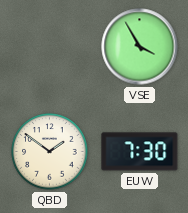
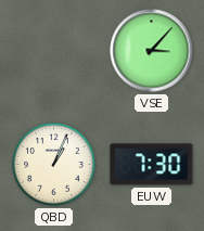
VSE: 3:55 -> 3:07
QBD: 1:51 -> 1:04
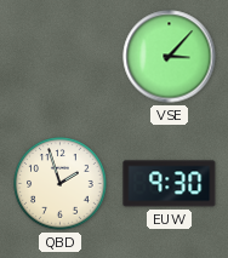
QBD: 1:04 -> 1:57
EUW: 7:30 -> 9:30
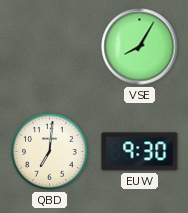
VSE: 3:07 -> 8:05
QBD: 1:57 -> 7:01
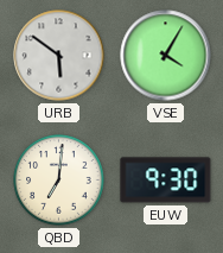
URB: none -> 5:51
VSE: 8:05 -> 4:05
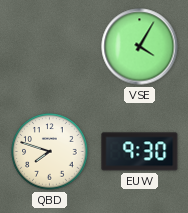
URB: 5:51 -> none
QBD: 7:01 -> 7:48
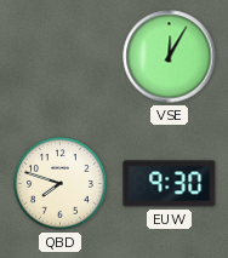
VSE: 4:05 -> 12:05
